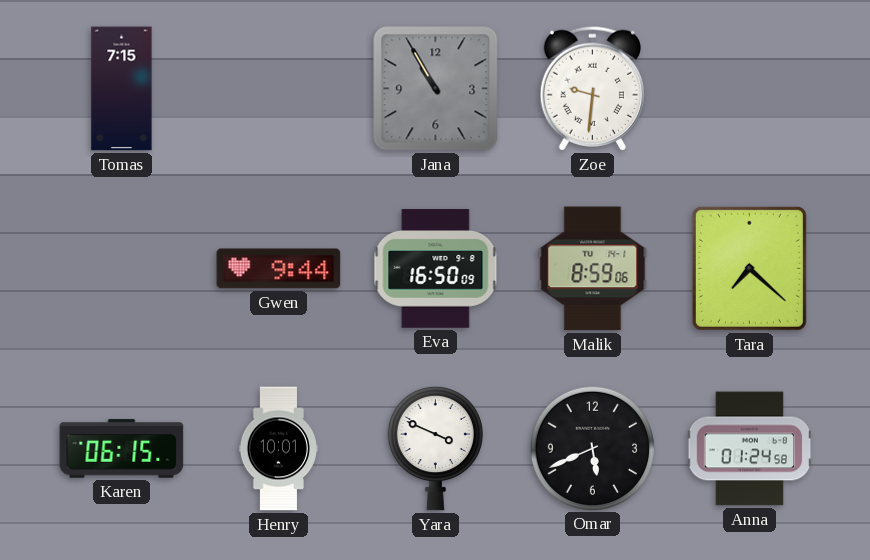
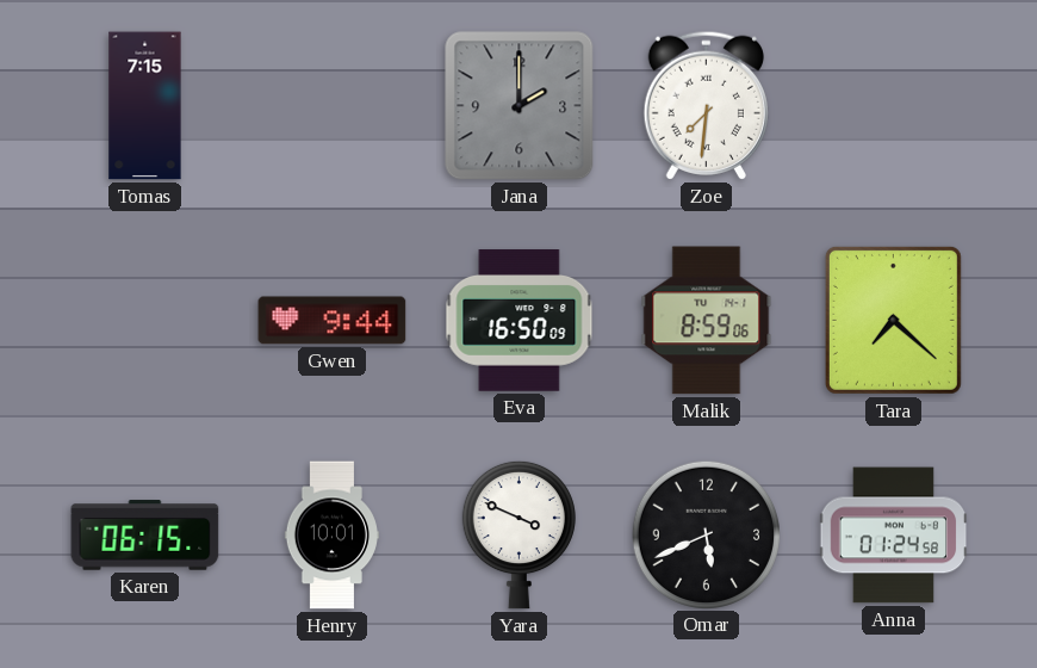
Jana: 10:55 -> 2:00
Zoe: 9:31 -> 7:31
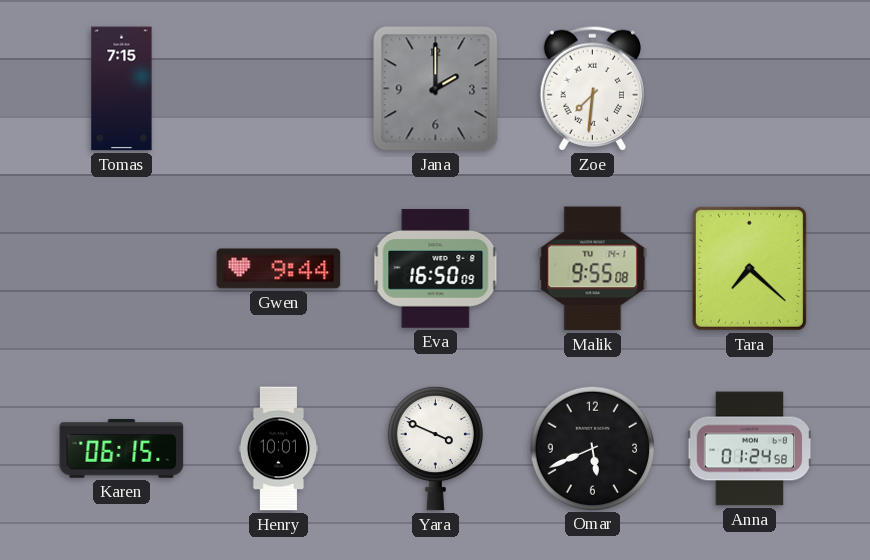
Malik: 8:59 -> 9:55
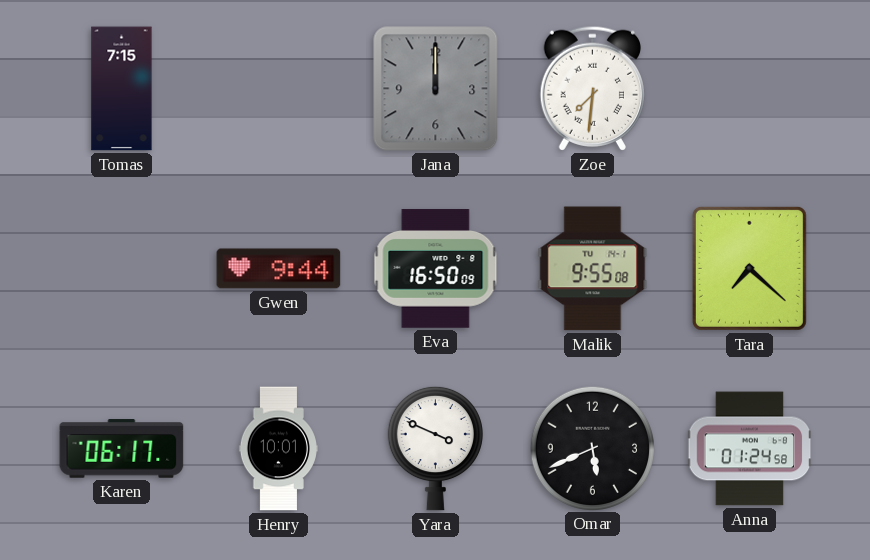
Jana: 2:00 -> 12:00
Karen: 06:15 -> 06:17
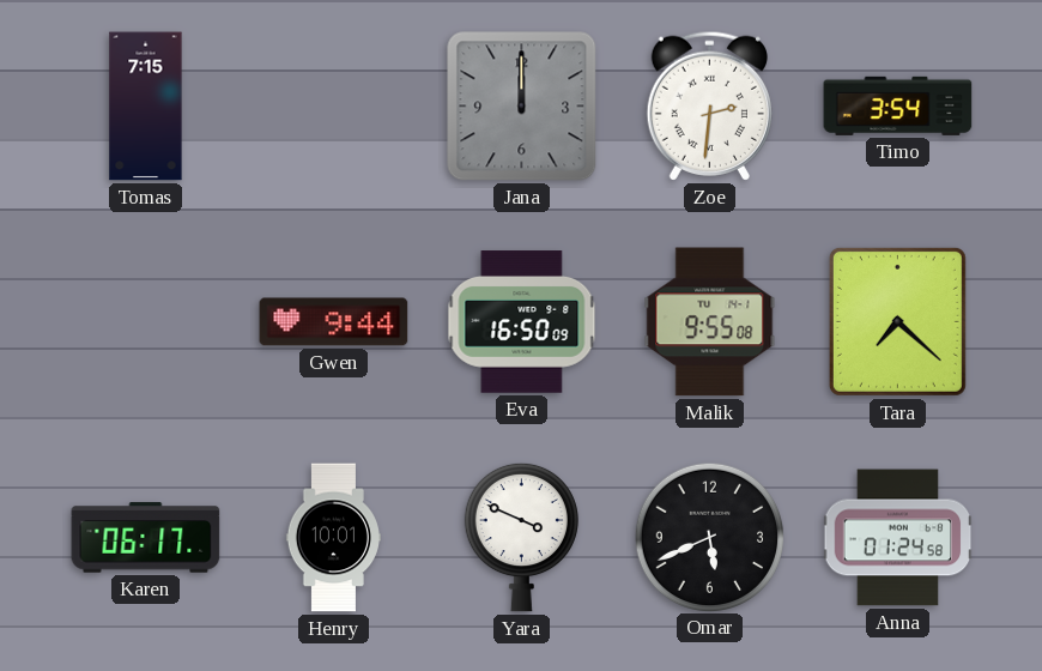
Zoe: 7:31 -> 2:31
Timo: none -> 3:54
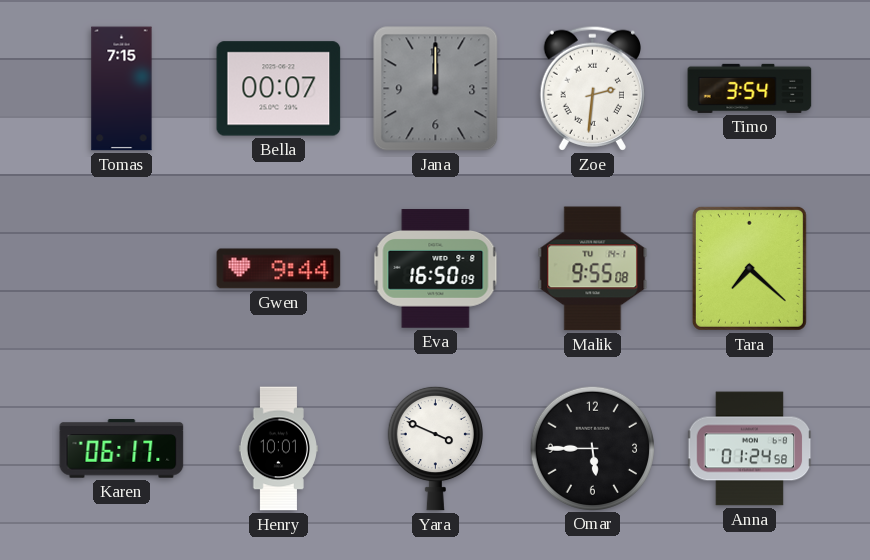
Bella: none -> 00:07
Omar: 5:41 -> 5:45
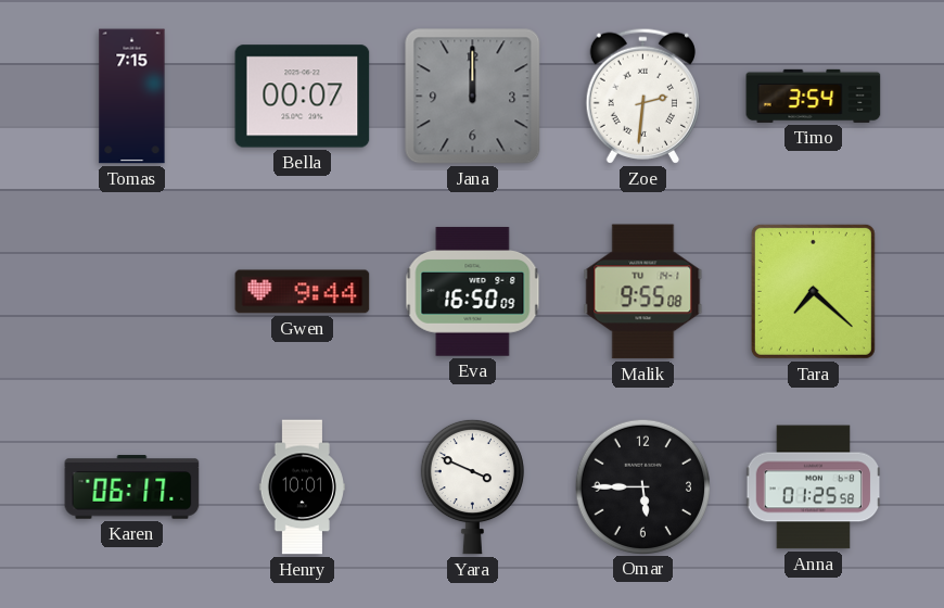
Anna: 01:24 -> 01:25
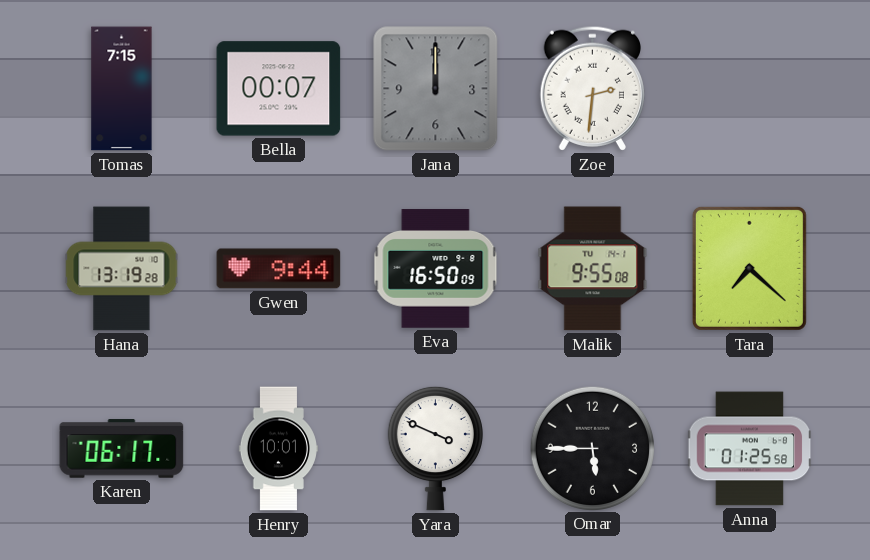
Timo: 3:54 -> none
Hana: none -> 13:19
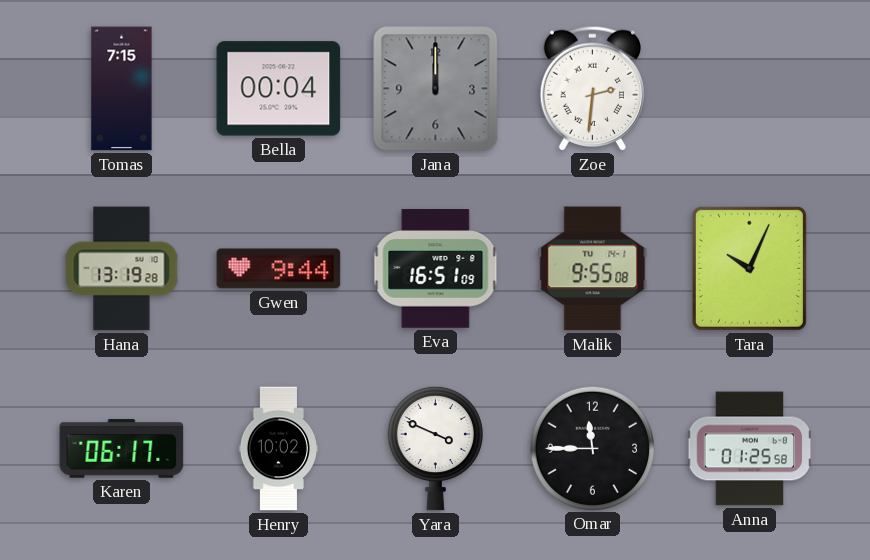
Bella: 00:07 -> 00:04
Eva: 16:50 -> 16:51
Tara: 7:22 -> 10:04
Henry: 10:01 -> 10:02
Omar: 5:45 -> 11:45
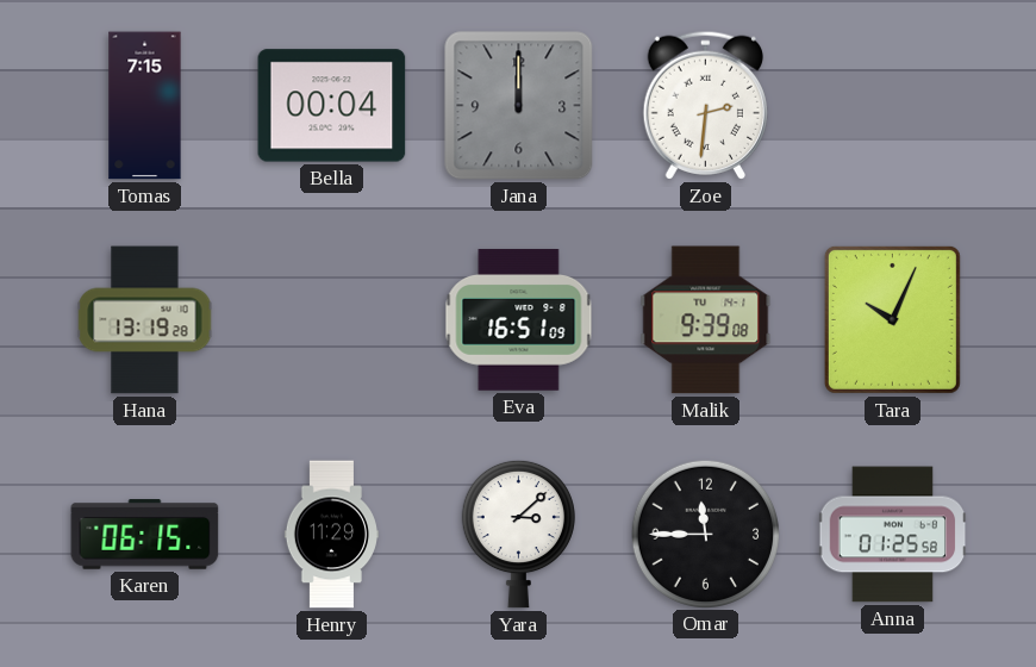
Gwen: 9:44 -> none
Malik: 9:55 -> 9:39
Karen: 06:17 -> 06:15
Henry: 10:02 -> 11:29
Yara: 3:49 -> 3:08
